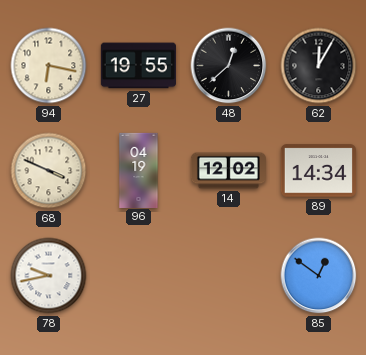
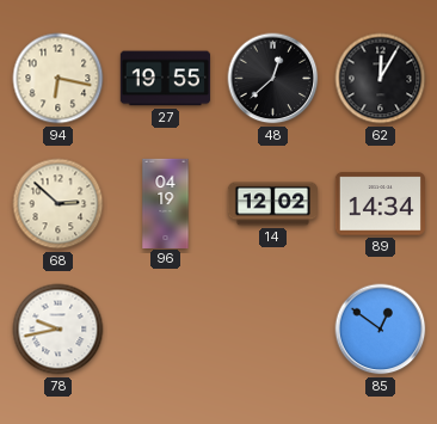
68: 3:49 -> 2:52
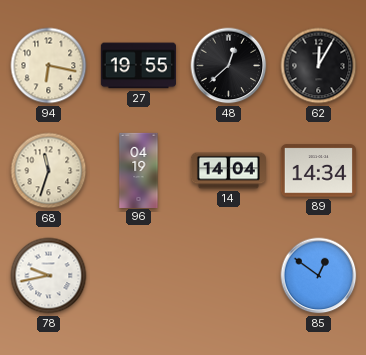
68: 2:52 -> 11:33
14: 12:02 -> 14:04
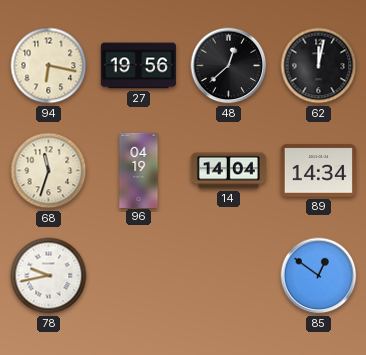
27: 19:55 -> 19:56
62: 12:05 -> 12:02
